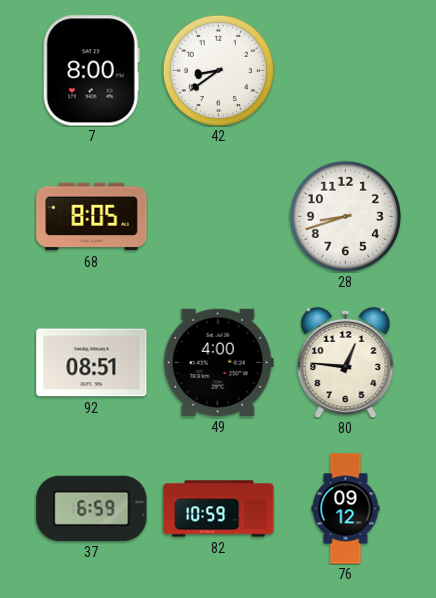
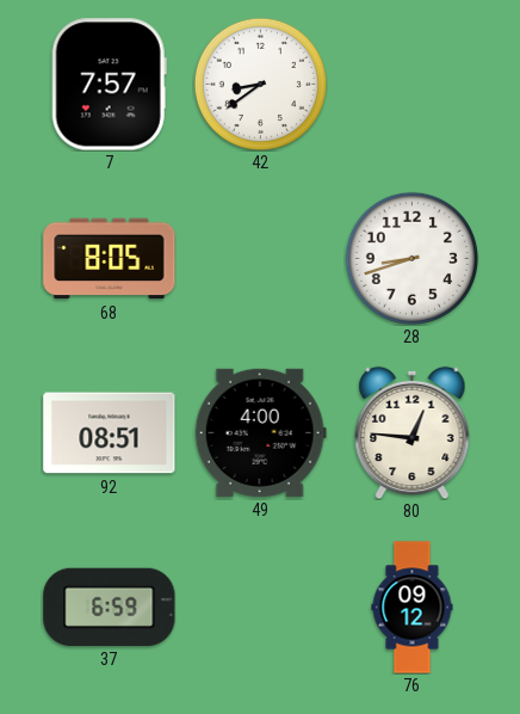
7: 8:00 -> 7:57
82: 10:59 -> none
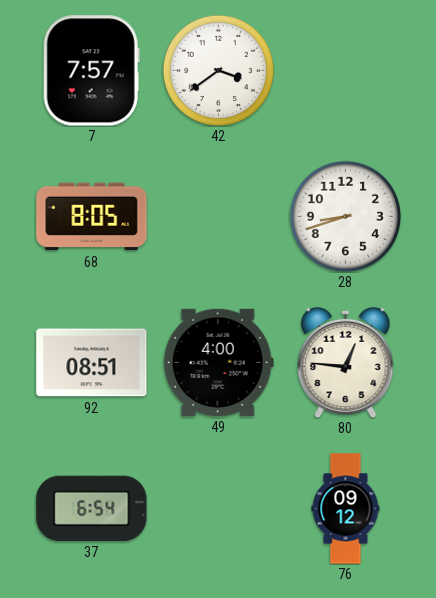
42: 8:39 -> 3:39
37: 6:59 -> 6:54
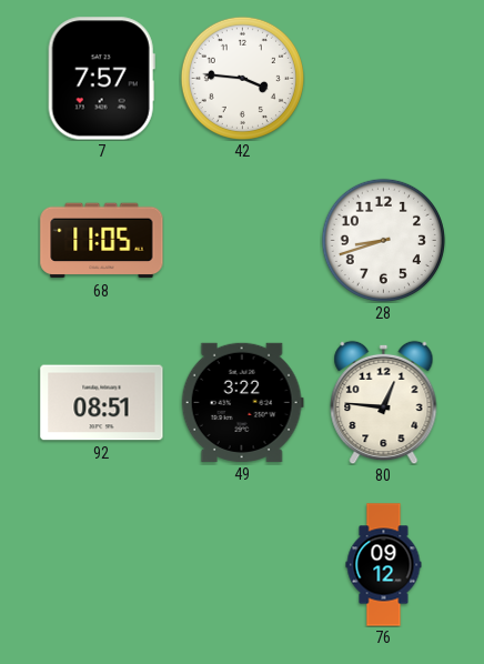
42: 3:39 -> 3:46
68: 8:05 -> 11:05
49: 4:00 -> 3:22
37: 6:54 -> none
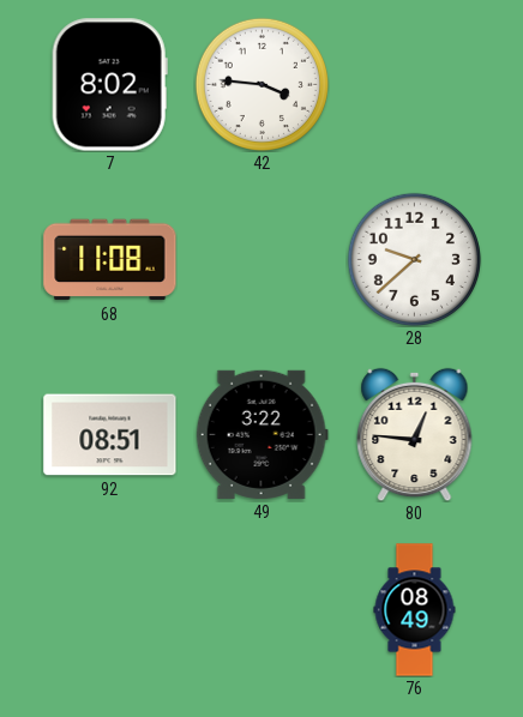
7: 7:57 -> 8:02
68: 11:05 -> 11:08
28: 8:42 -> 9:38
76: 09:12 -> 08:49
